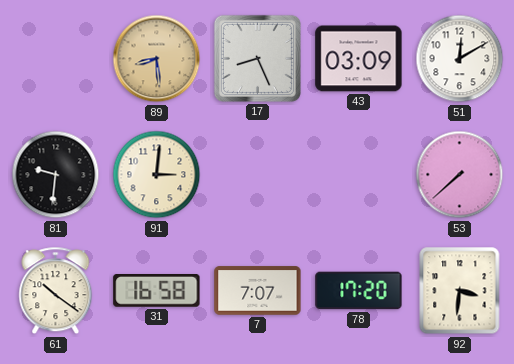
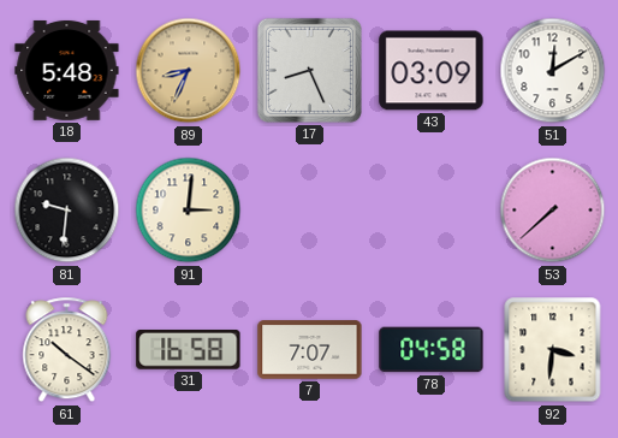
18: none -> 5:48
89: 8:29 -> 8:34
78: 17:20 -> 04:58
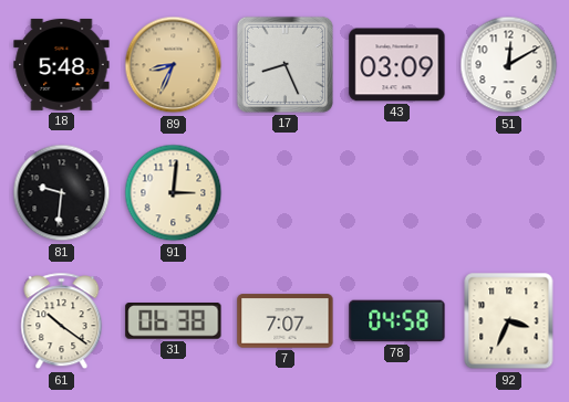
53: 7:38 -> none
31: 16:58 -> 06:38
92: 3:31 -> 3:34
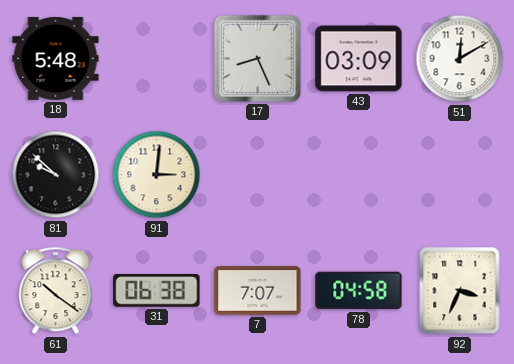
89: 8:34 -> none
81: 9:31 -> 9:52
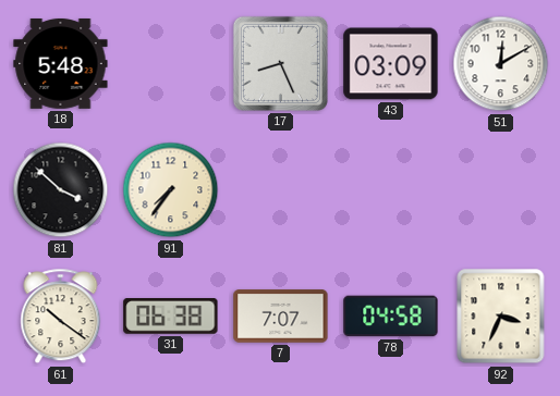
81: 9:52 -> 3:52
91: 3:01 -> 7:36
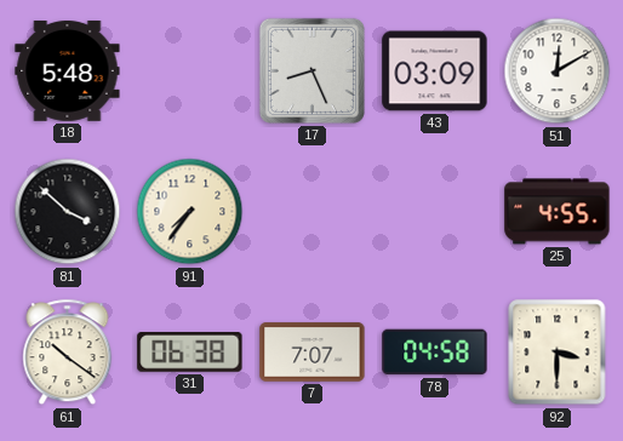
25: none -> 4:55
92: 3:34 -> 3:30
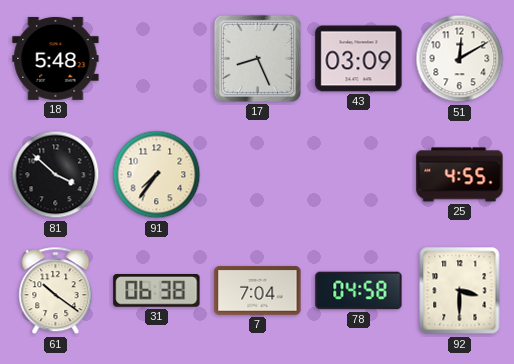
7: 7:07 -> 7:04
